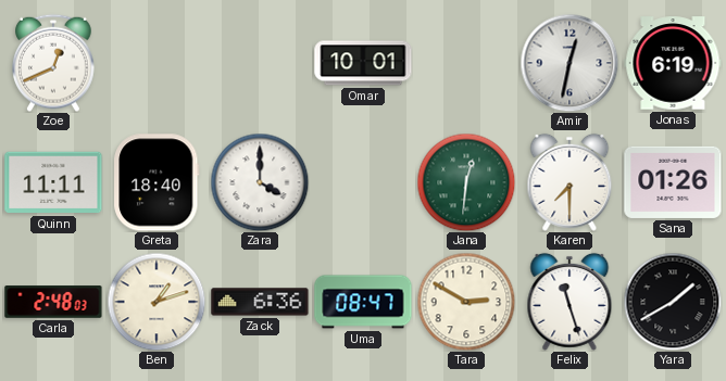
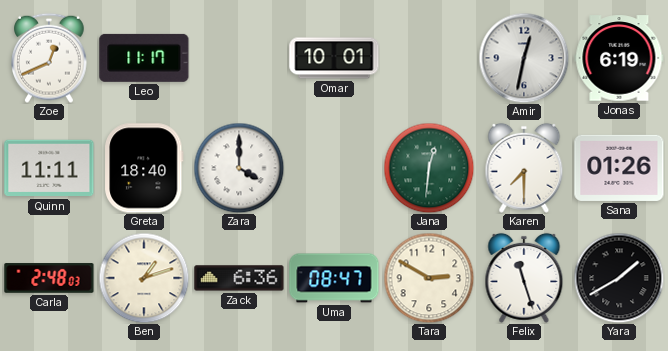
Leo: none -> 11:17
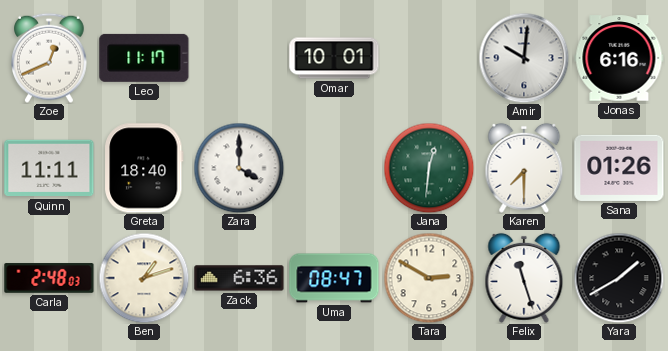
Amir: 12:32 -> 10:01
Jonas: 6:19 -> 6:16
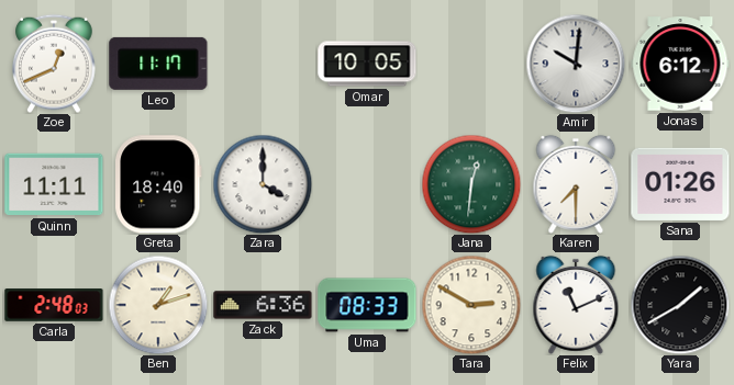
Omar: 10:01 -> 10:05
Jonas: 6:16 -> 6:12
Uma: 08:47 -> 08:33
Felix: 11:27 -> 11:11
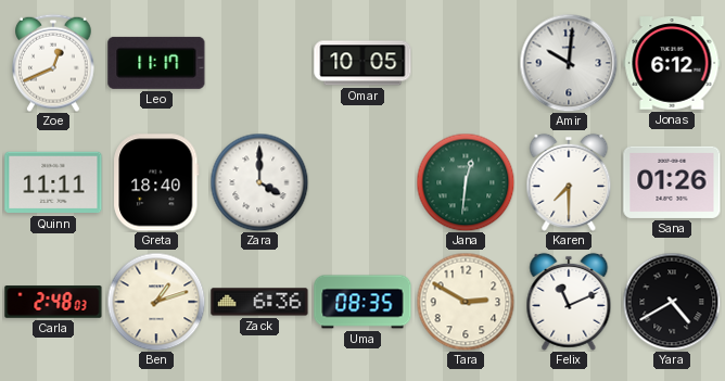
Uma: 08:33 -> 08:35
Yara: 1:40 -> 4:40
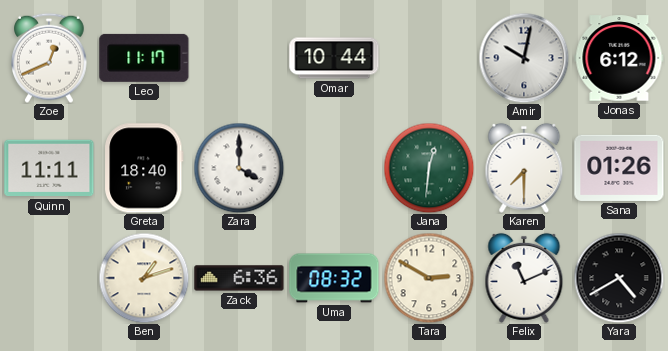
Omar: 10:05 -> 10:44
Amir: 10:01 -> 10:02
Carla: 2:48 -> none
Uma: 08:35 -> 08:32
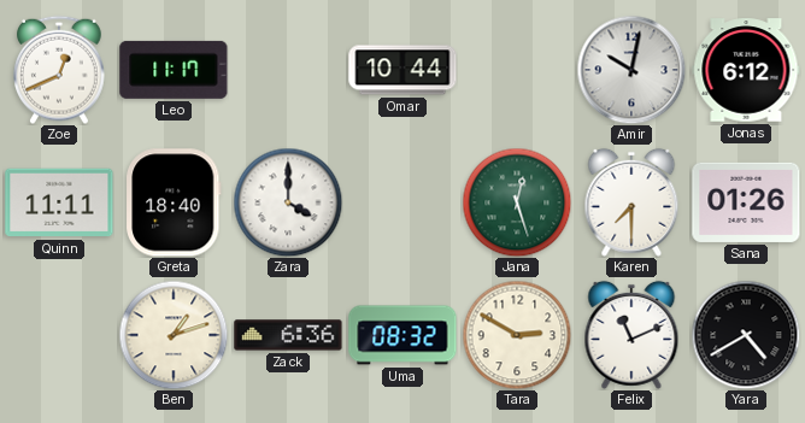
Jana: 12:31 -> 12:27
